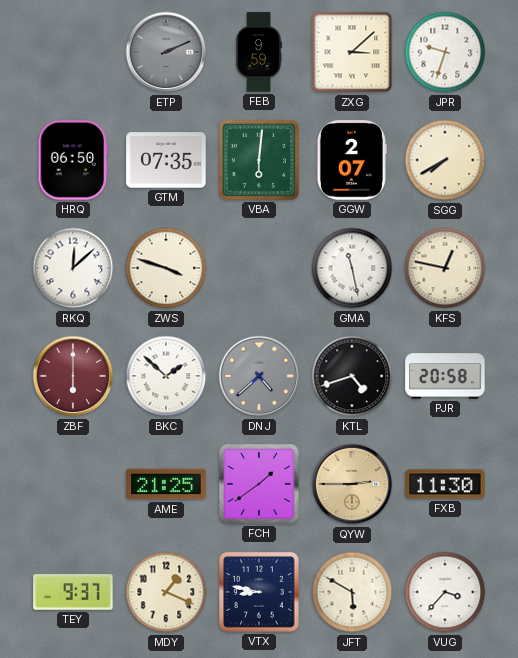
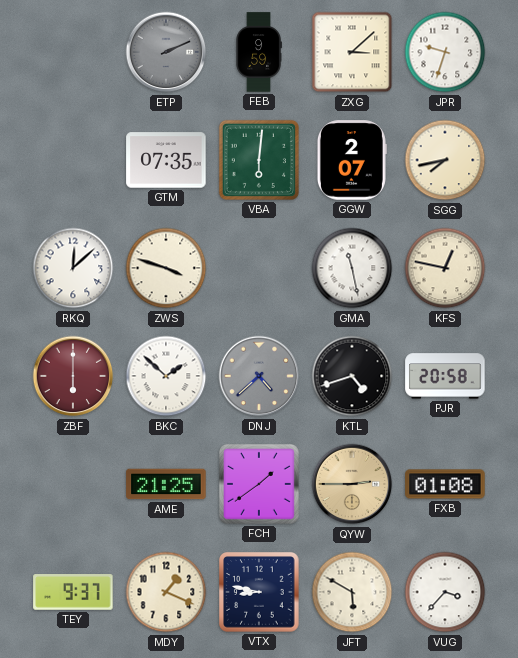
HRQ: 06:50 -> none
SGG: 7:40 -> 7:43
FXB: 11:30 -> 01:08
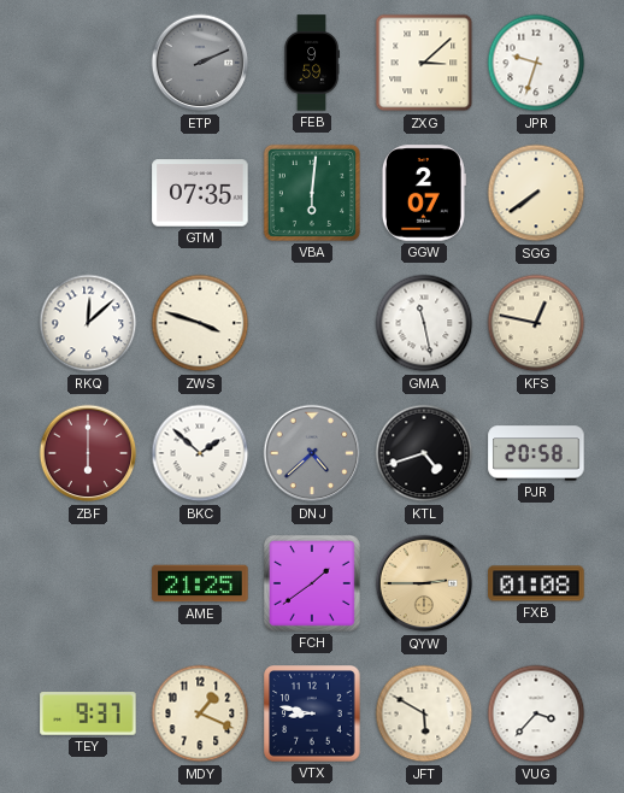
SGG: 7:43 -> 7:39
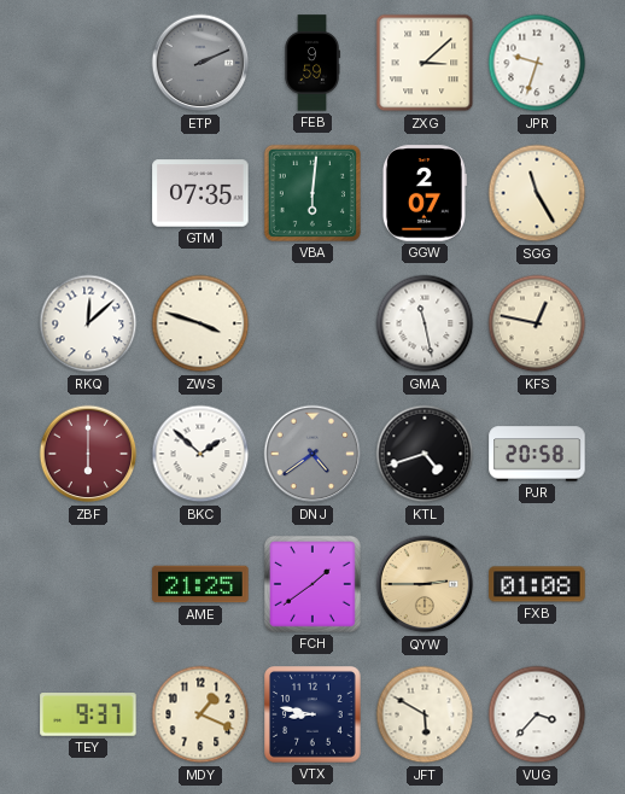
SGG: 7:39 -> 11:25
DNJ: 4:38 -> 4:39
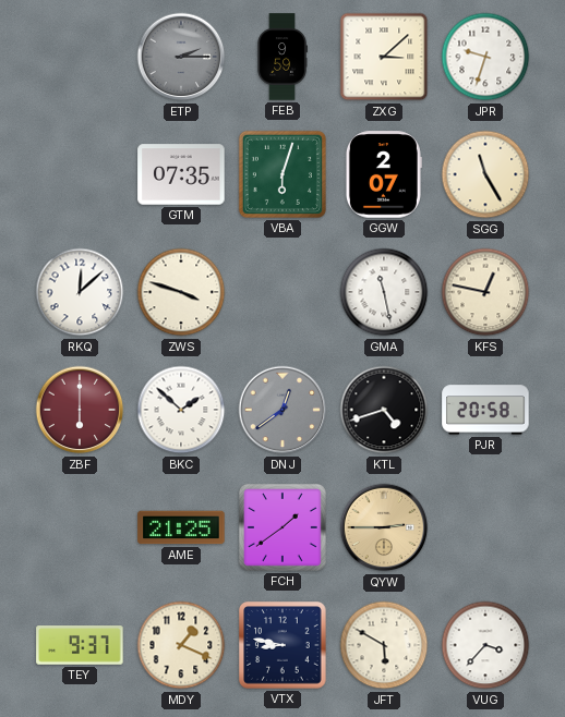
ETP: 2:11 -> 2:15
VBA: 6:01 -> 6:03
DNJ: 4:39 -> 12:39
FXB: 01:08 -> none
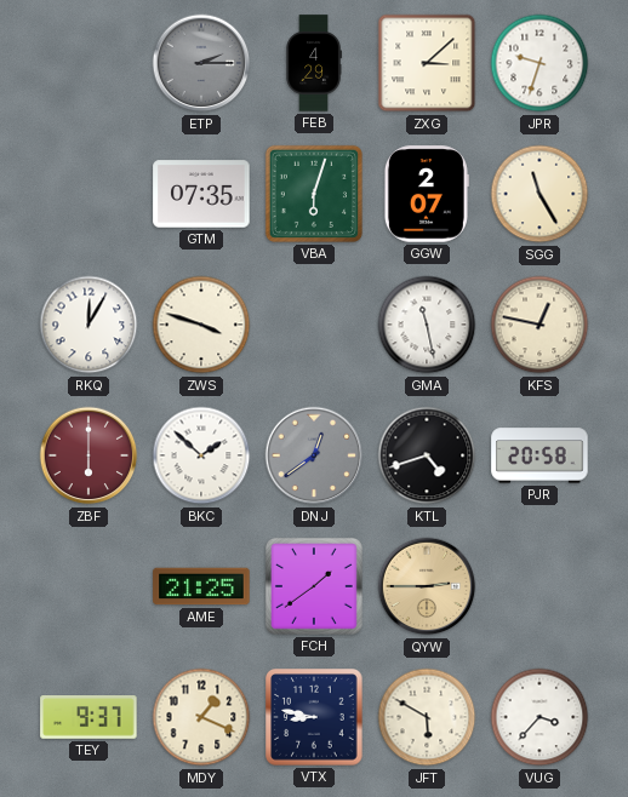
FEB: 9:59 -> 4:29
RKQ: 12:08 -> 12:05
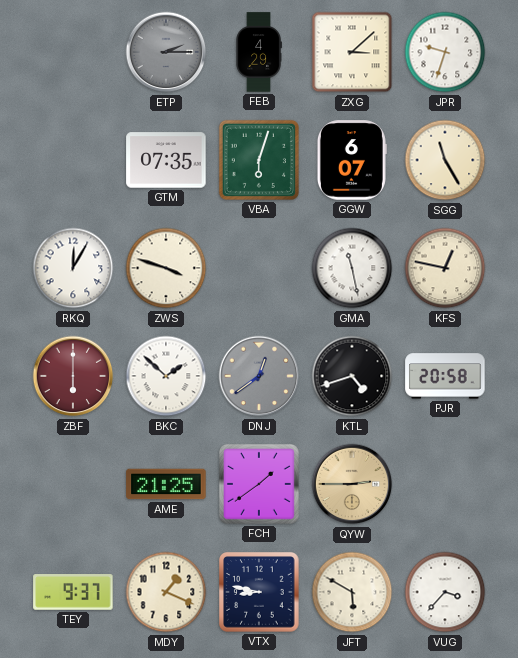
GGW: 2:07 -> 6:07
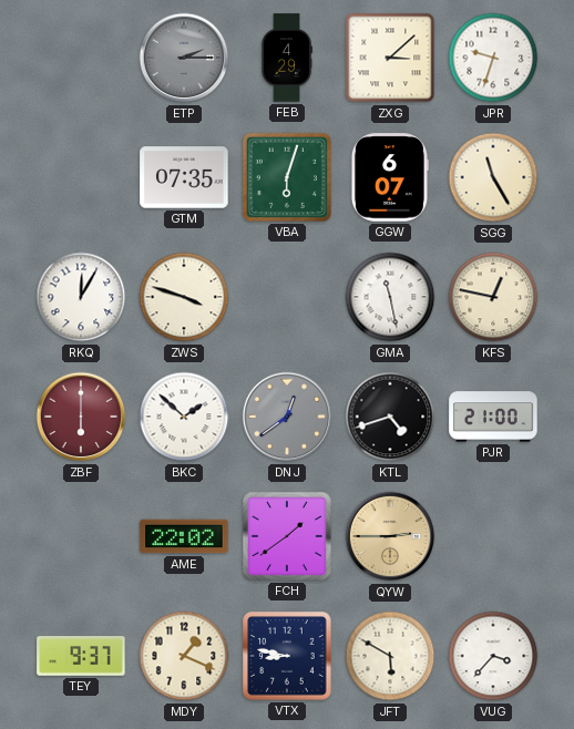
PJR: 20:58 -> 21:00
AME: 21:25 -> 22:02
